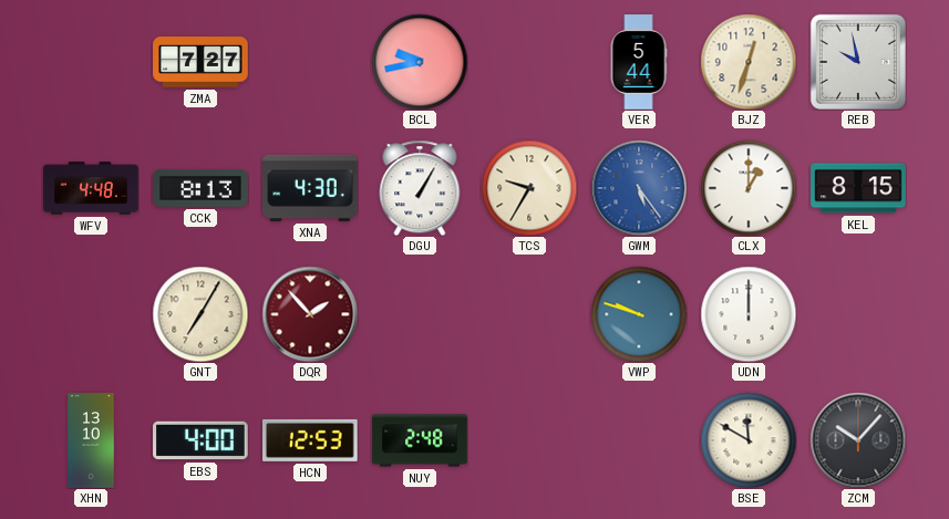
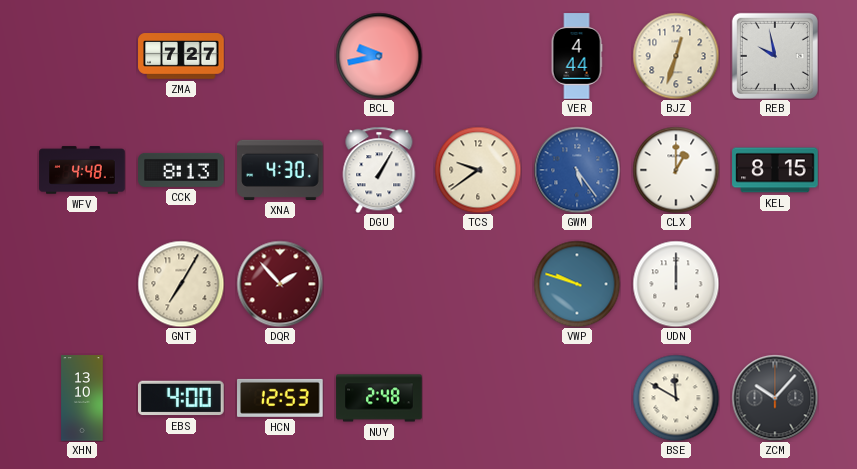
VER: 5:44 -> 4:44
TCS: 9:35 -> 9:39
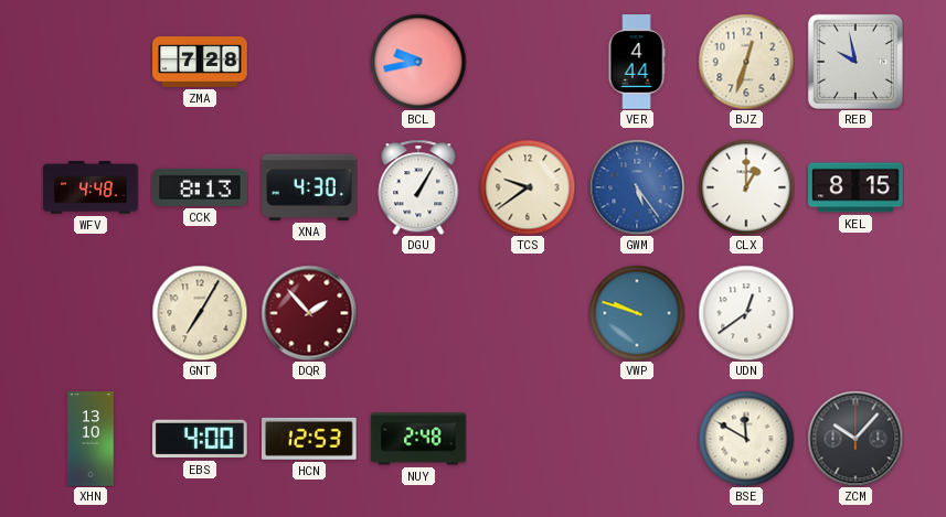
ZMA: 7:27 -> 7:28
UDN: 12:00 -> 12:39
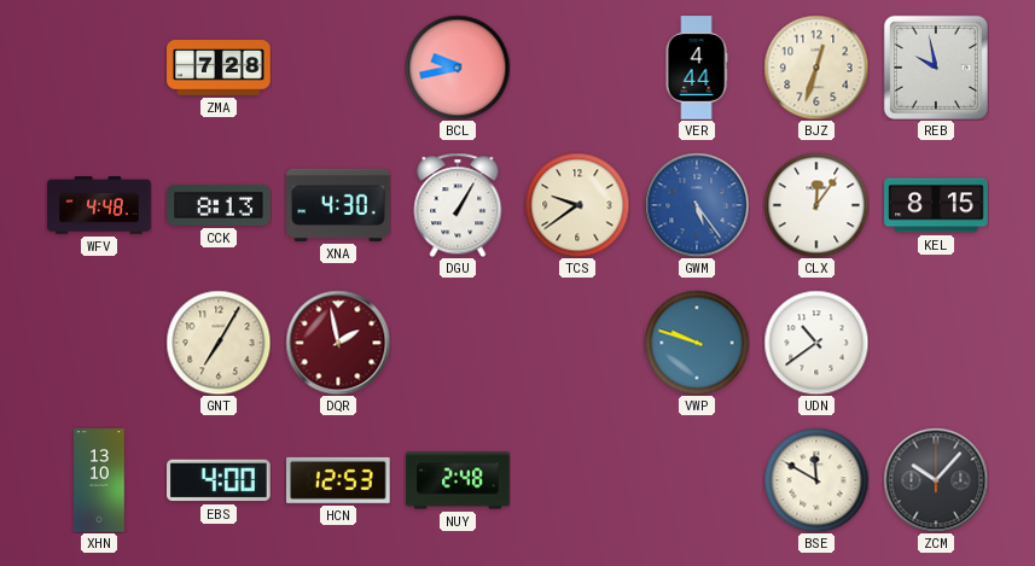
CLX: 1:00 -> 12:06
DQR: 1:53 -> 1:58
UDN: 12:39 -> 10:39
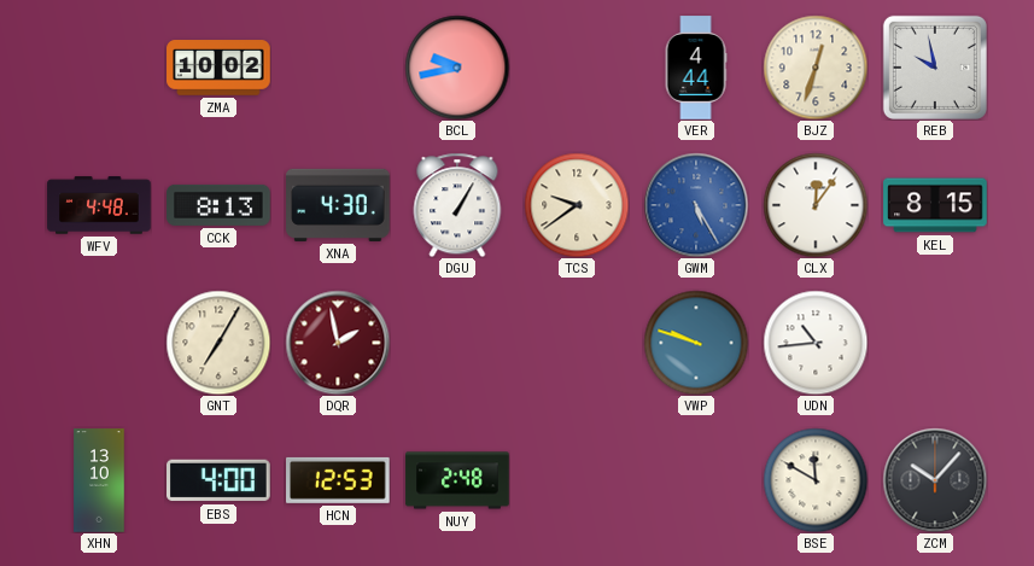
ZMA: 7:28 -> 10:02
GWM: 5:24 -> 5:25
UDN: 10:39 -> 10:44
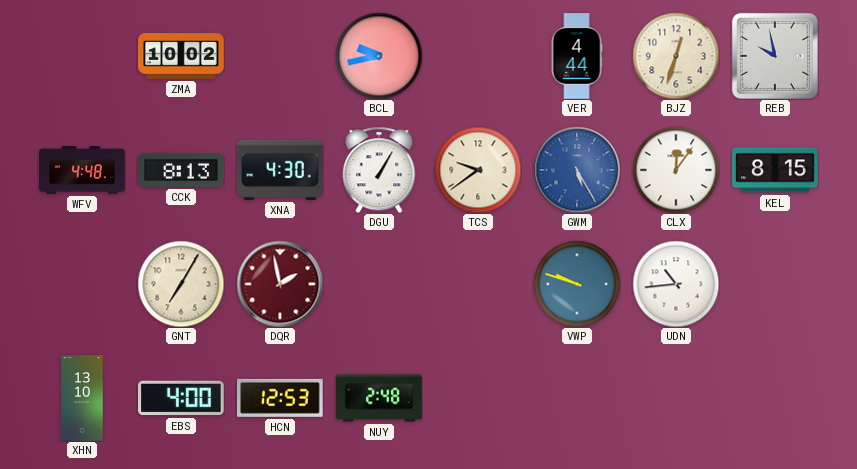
BSE: 11:50 -> none
ZCM: 10:07 -> none
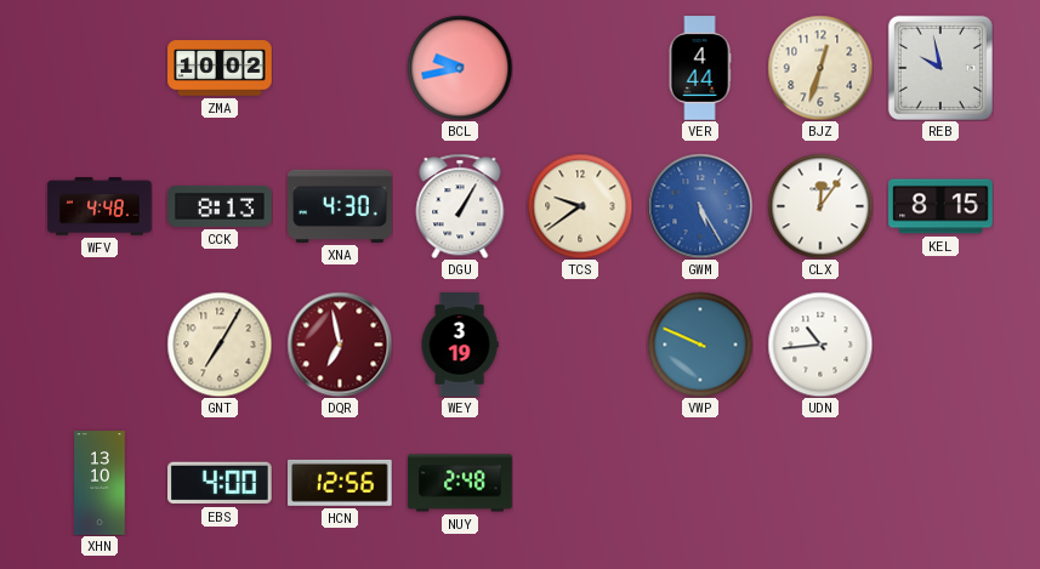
DQR: 1:58 -> 6:58
WEY: none -> 3:19
VWP: 9:48 -> 9:49
HCN: 12:53 -> 12:56
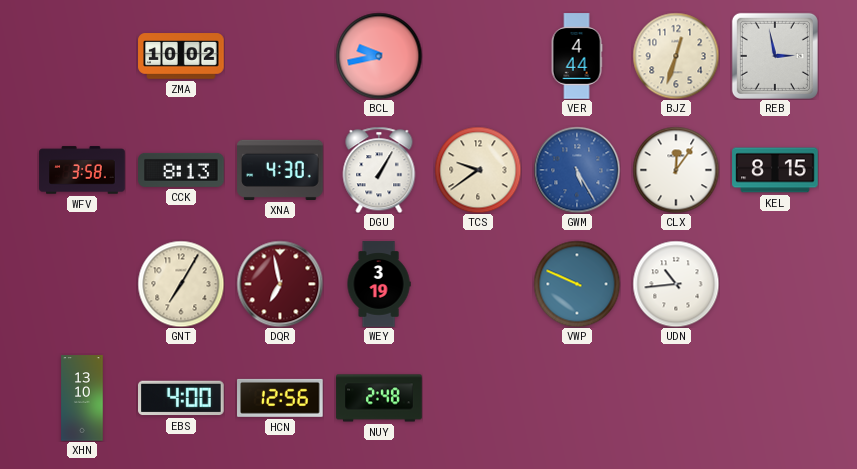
REB: 9:58 -> 2:58
WFV: 4:48 -> 3:58
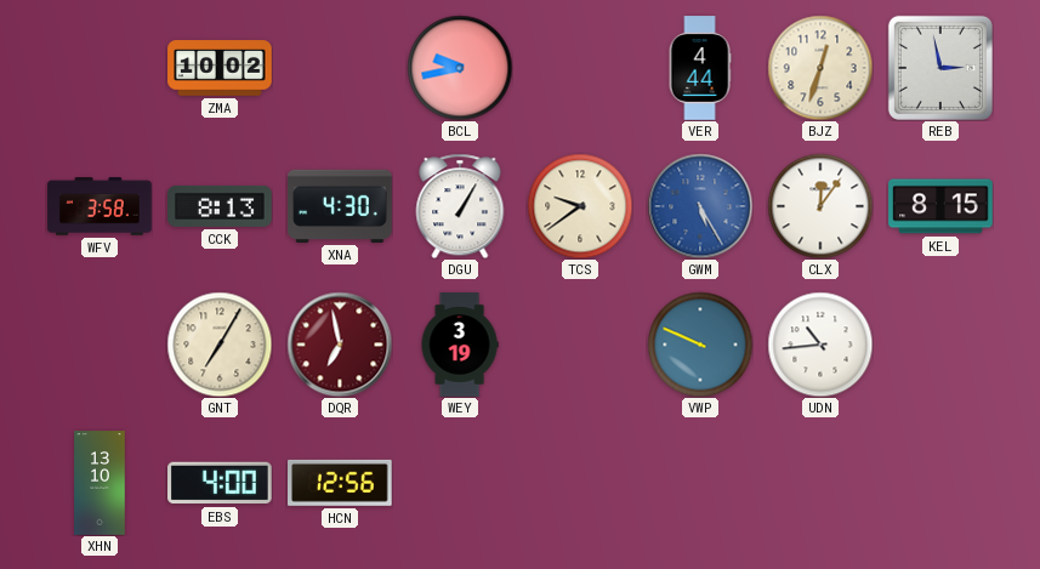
NUY: 2:48 -> none
